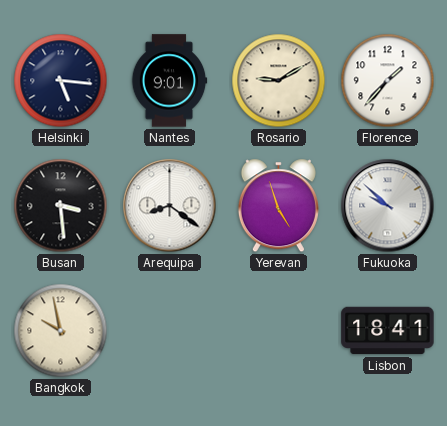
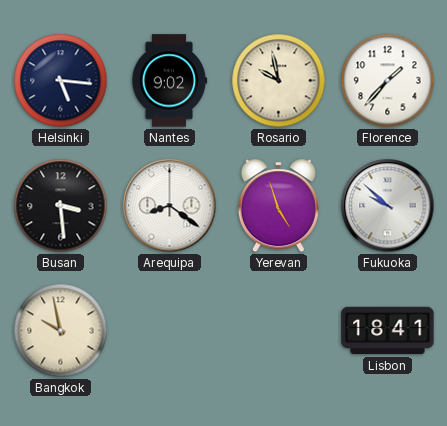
Nantes: 9:01 -> 9:02
Rosario: 9:10 -> 9:58
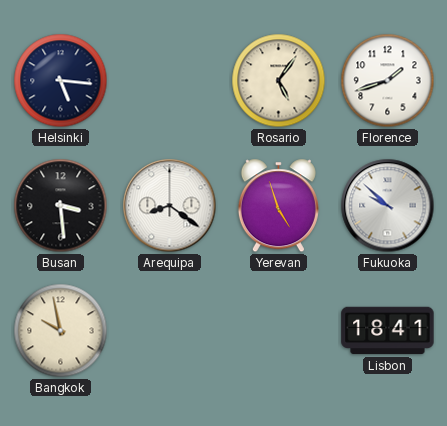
Nantes: 9:02 -> none
Rosario: 9:58 -> 5:06
Florence: 1:37 -> 1:42
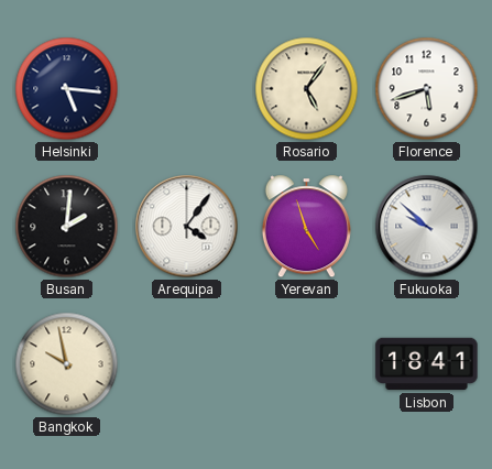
Florence: 1:42 -> 5:42
Busan: 3:29 -> 2:01
Arequipa: 8:21 -> 4:06
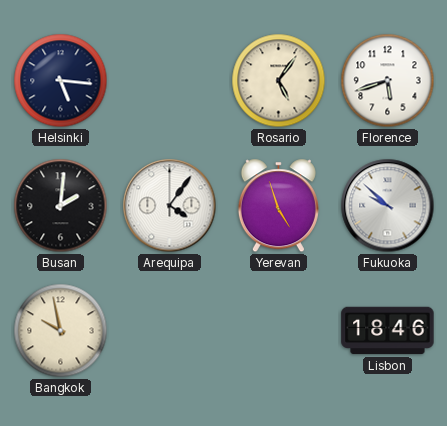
Lisbon: 18:41 -> 18:46
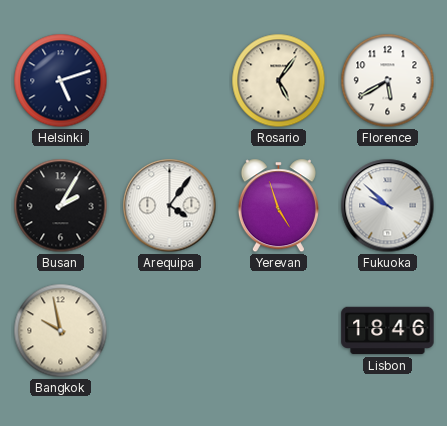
Helsinki: 5:16 -> 5:12
Florence: 5:42 -> 5:40
Busan: 2:01 -> 2:05
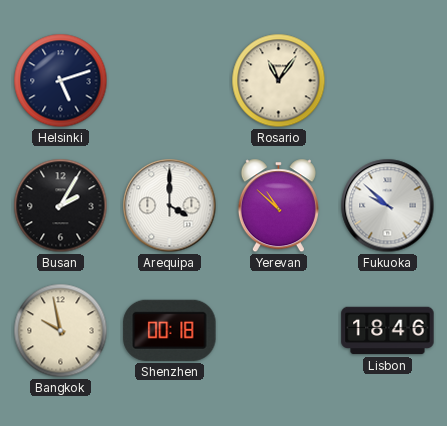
Rosario: 5:06 -> 11:06
Florence: 5:40 -> none
Arequipa: 4:06 -> 4:00
Yerevan: 4:57 -> 10:52
Shenzhen: none -> 00:18
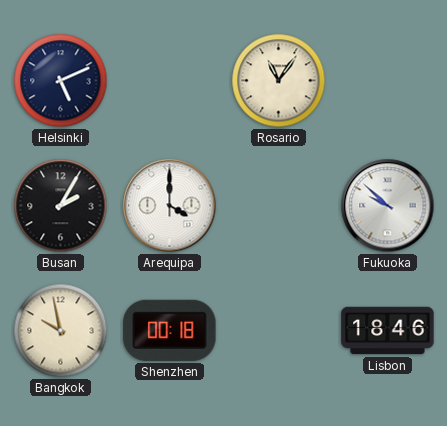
Helsinki: 5:12 -> 5:11
Yerevan: 10:52 -> none
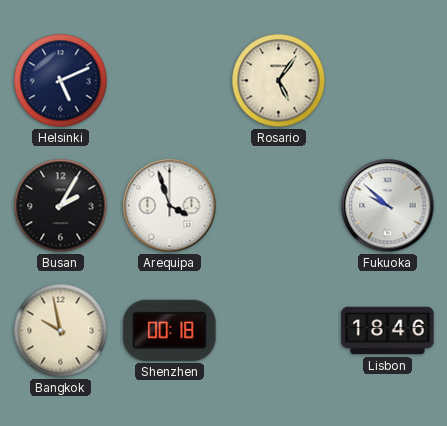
Rosario: 11:06 -> 5:06
Arequipa: 4:00 -> 3:57
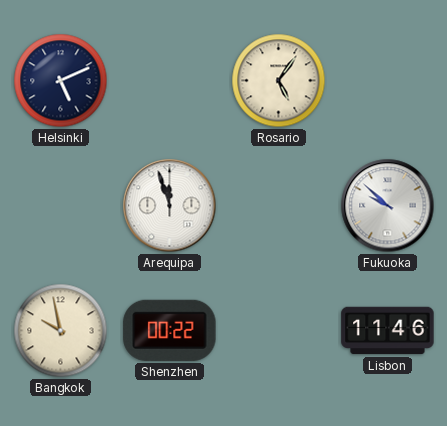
Busan: 2:05 -> none
Arequipa: 3:57 -> 11:57
Shenzhen: 00:18 -> 00:22
Lisbon: 18:46 -> 11:46
